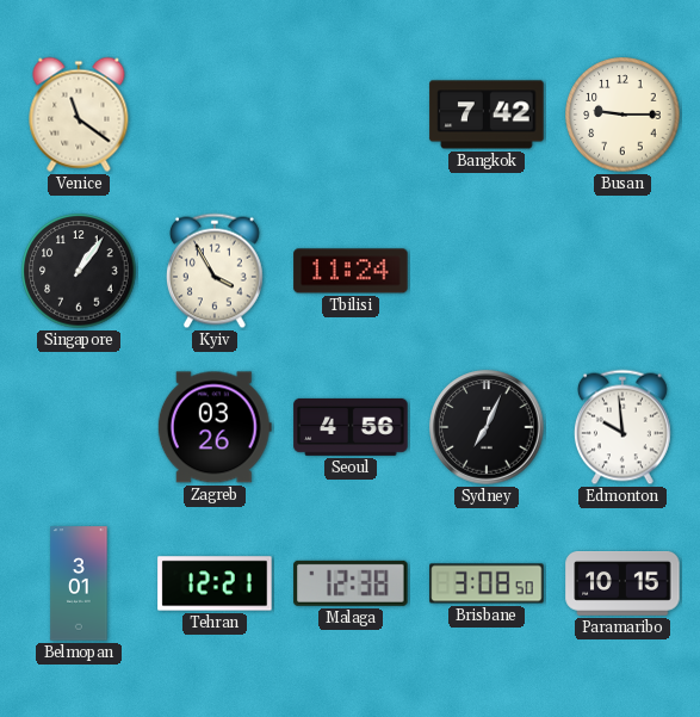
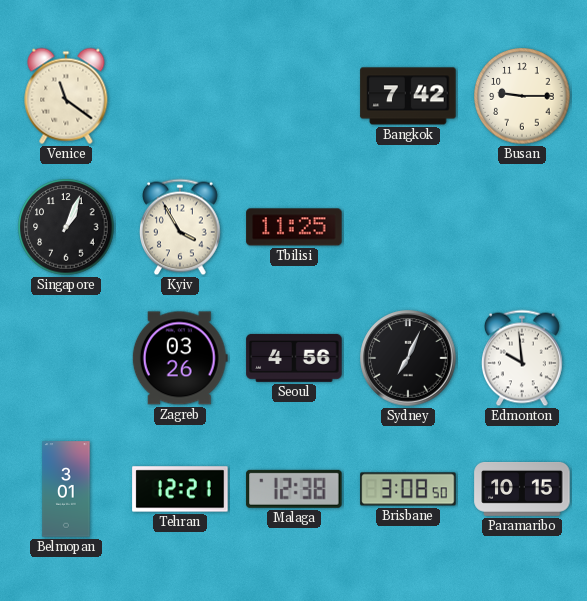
Singapore: 1:06 -> 1:04
Tbilisi: 11:24 -> 11:25
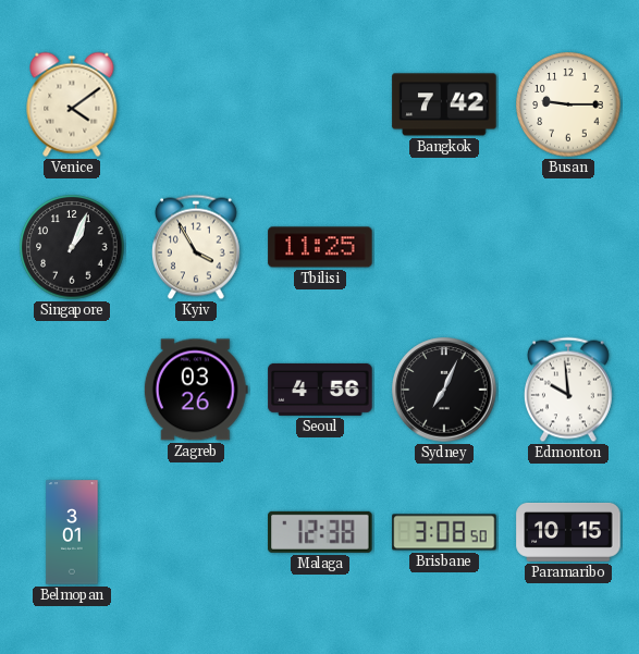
Venice: 11:21 -> 4:09
Tehran: 12:21 -> none
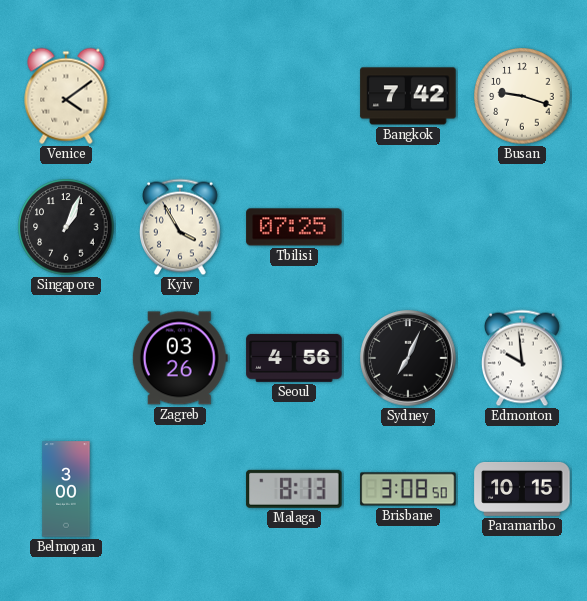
Busan: 9:15 -> 9:18
Tbilisi: 11:25 -> 07:25
Belmopan: 3:01 -> 3:00
Malaga: 12:38 -> 8:13
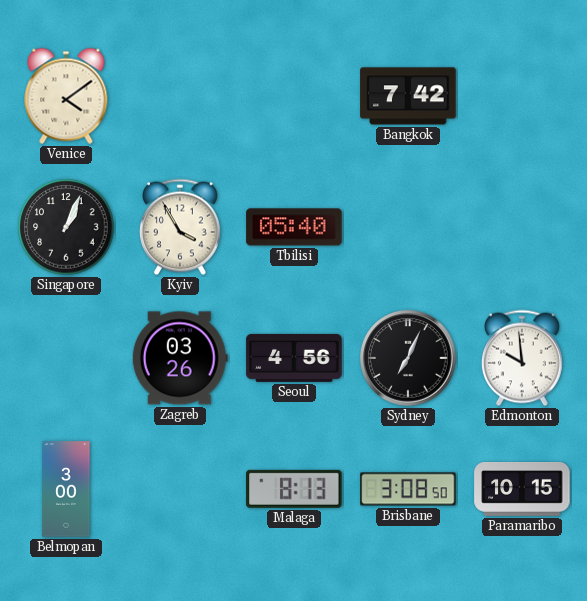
Busan: 9:18 -> none
Tbilisi: 07:25 -> 05:40
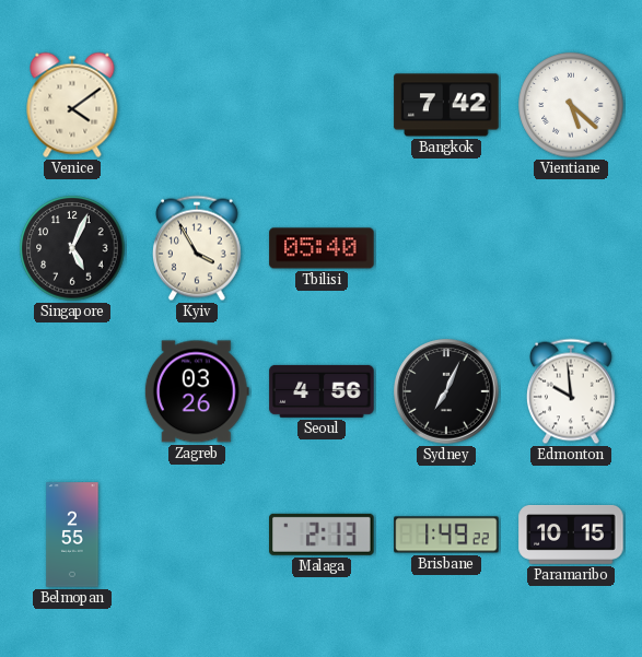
Vientiane: none -> 5:22
Singapore: 1:04 -> 5:04
Belmopan: 3:00 -> 2:55
Malaga: 8:13 -> 2:13
Brisbane: 3:08 -> 1:49
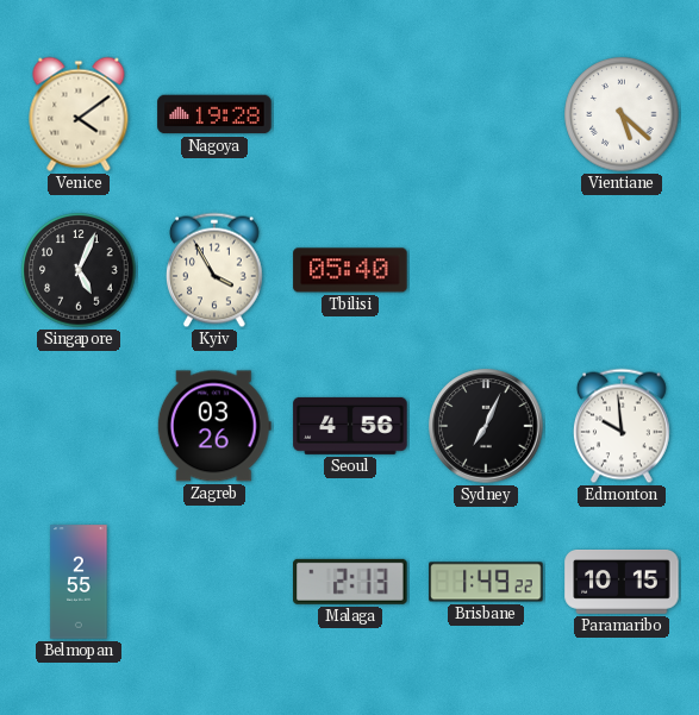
Nagoya: none -> 19:28
Bangkok: 7:42 -> none
